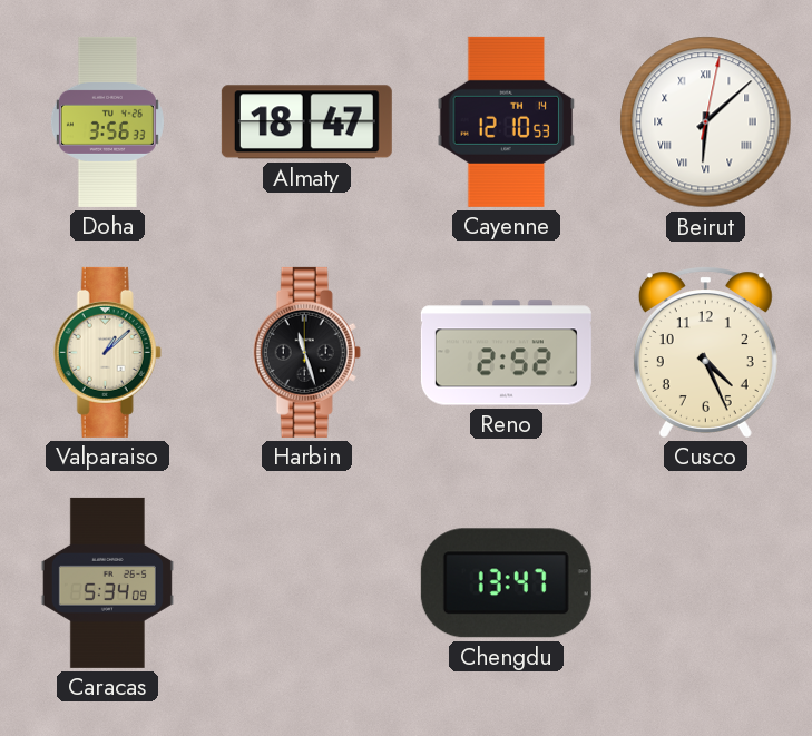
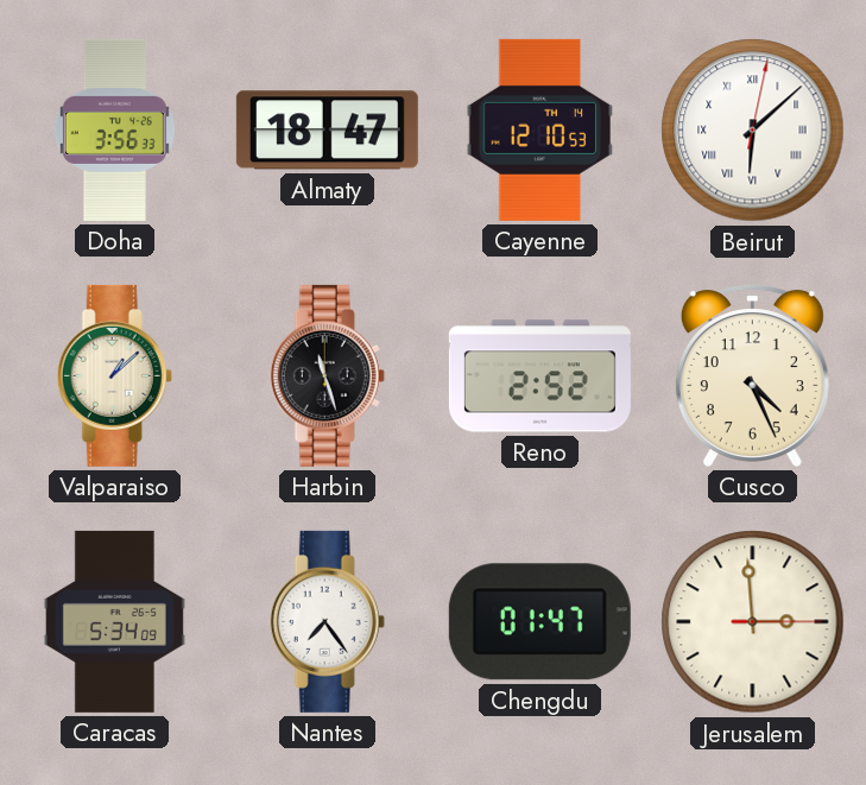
Nantes: none -> 7:24
Chengdu: 13:47 -> 01:47
Jerusalem: none -> 2:59
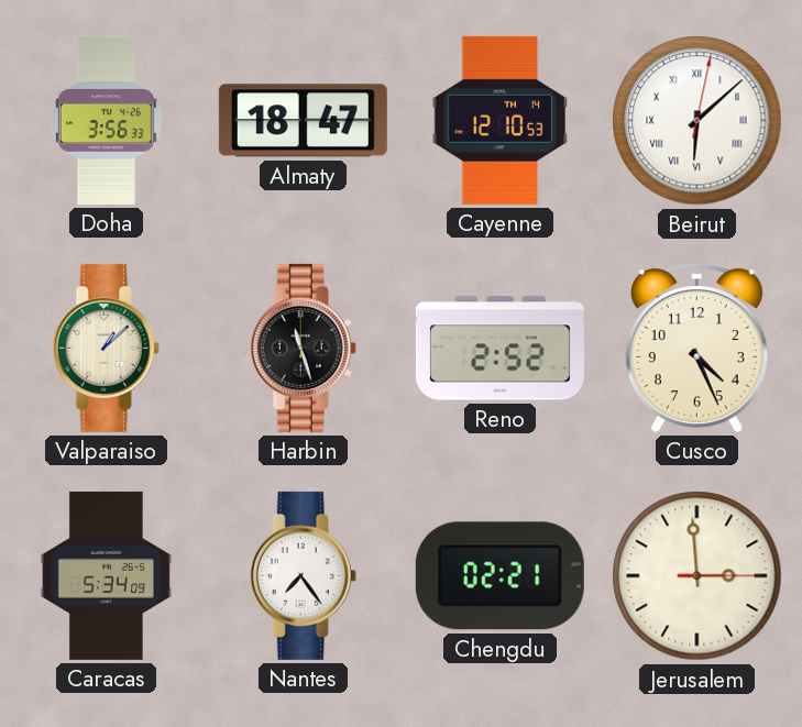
Chengdu: 01:47 -> 02:21
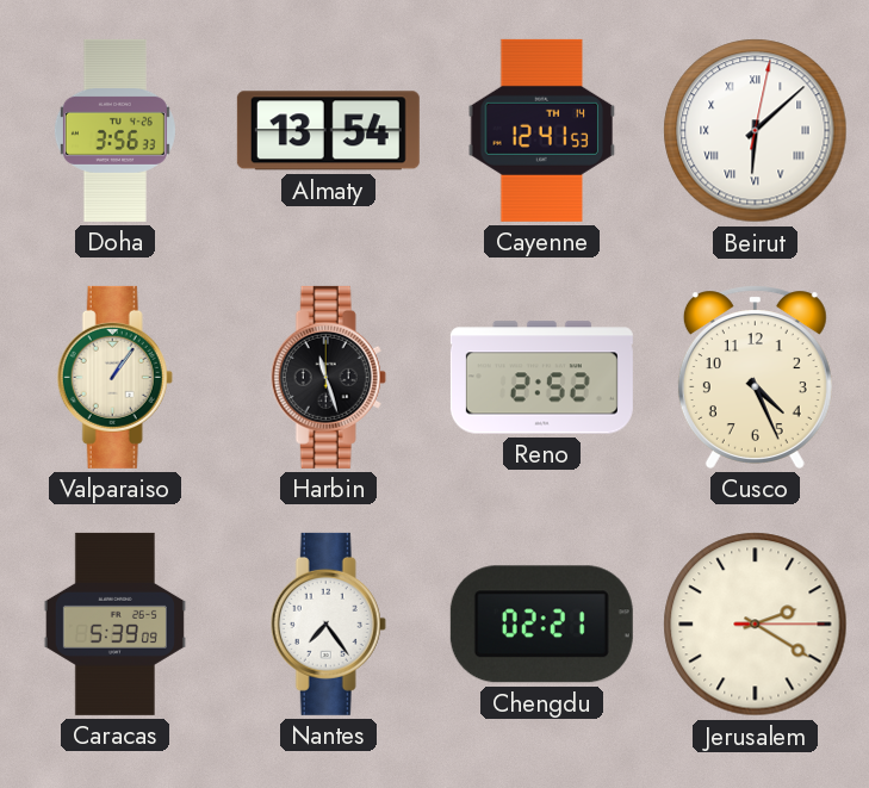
Almaty: 18:47 -> 13:54
Cayenne: 12:10 -> 12:41
Valparaiso: 1:08 -> 1:06
Caracas: 5:34 -> 5:39
Jerusalem: 2:59 -> 2:20
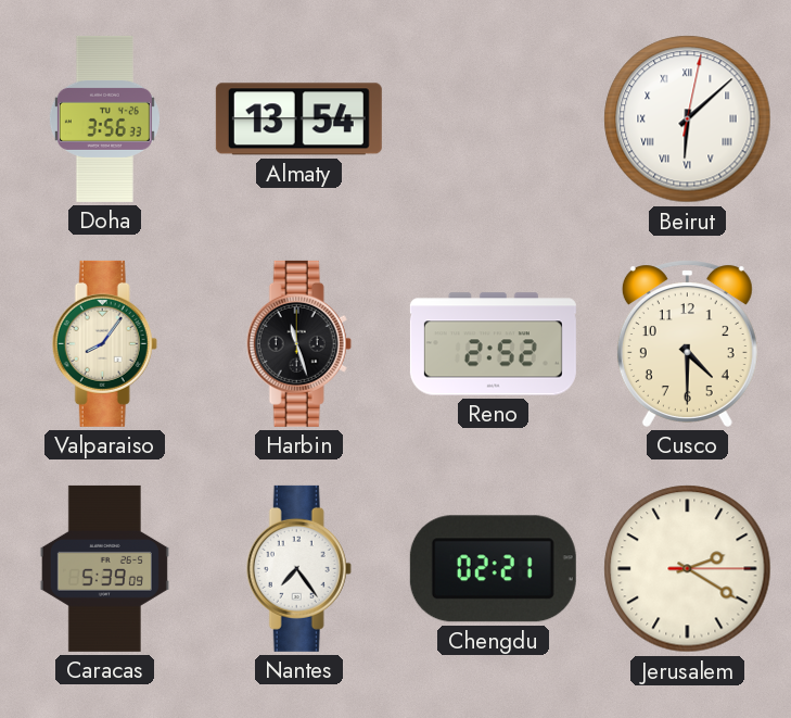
Cayenne: 12:41 -> none
Valparaiso: 1:06 -> 8:06
Cusco: 4:26 -> 4:30
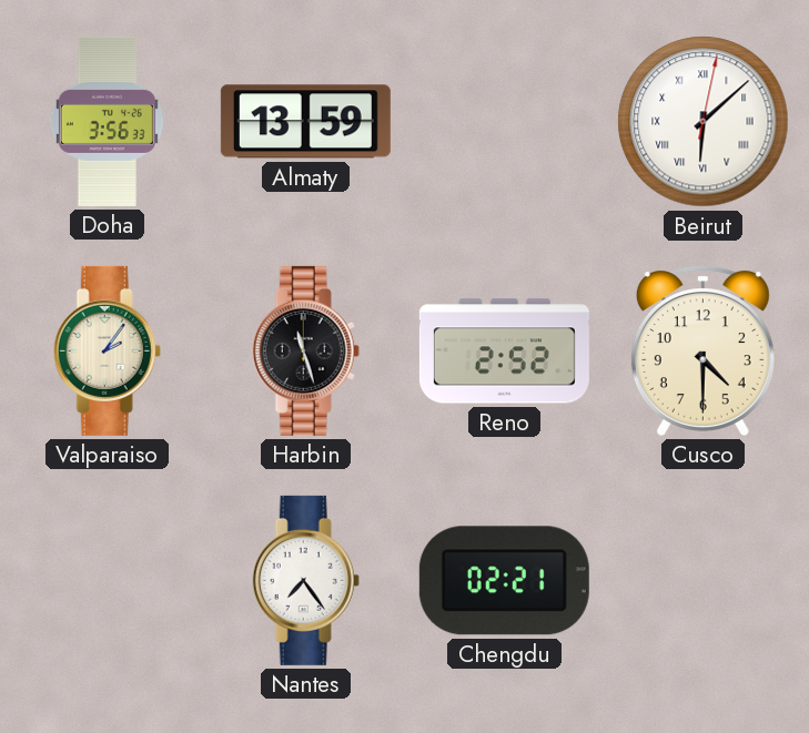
Almaty: 13:54 -> 13:59
Valparaiso: 8:06 -> 2:06
Caracas: 5:39 -> none
Jerusalem: 2:20 -> none
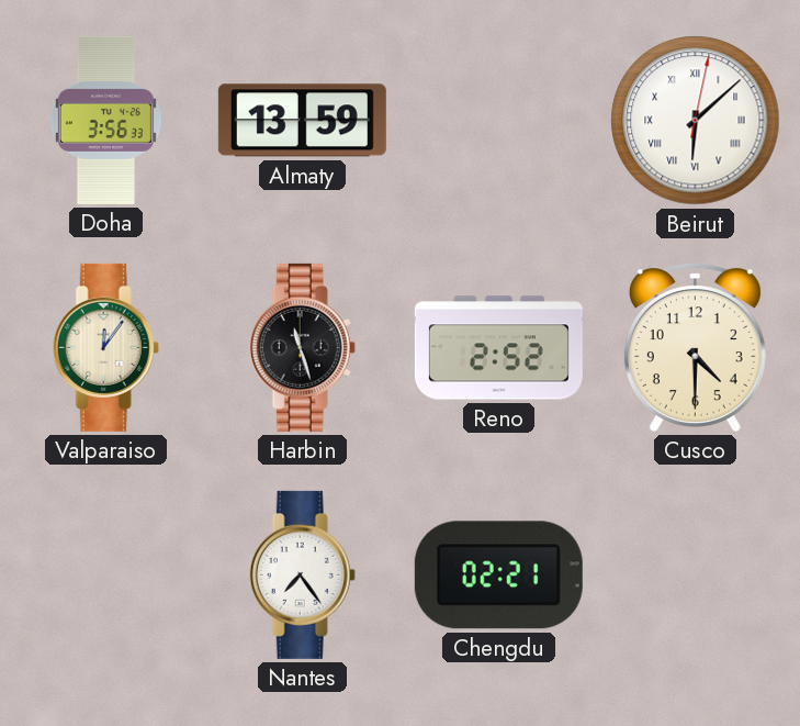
Valparaiso: 2:06 -> 12:06
